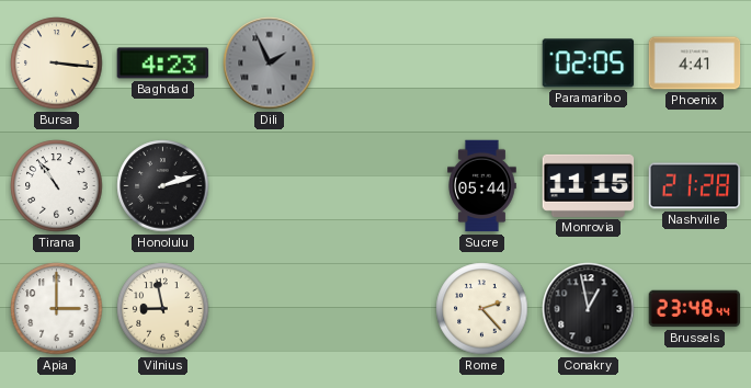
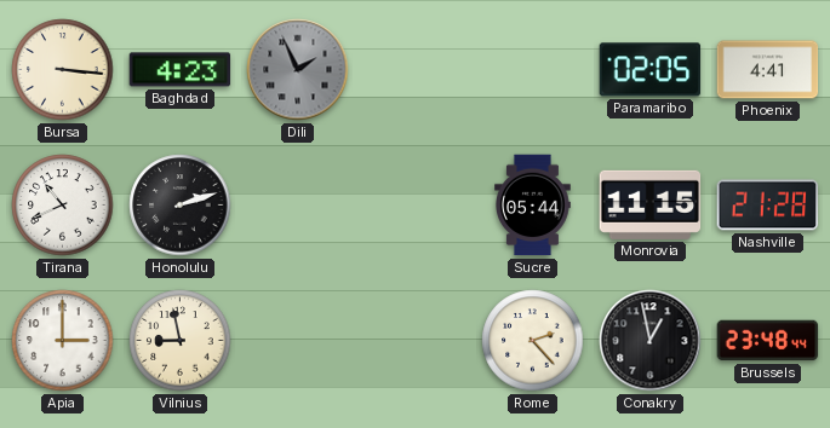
Tirana: 10:54 -> 10:41
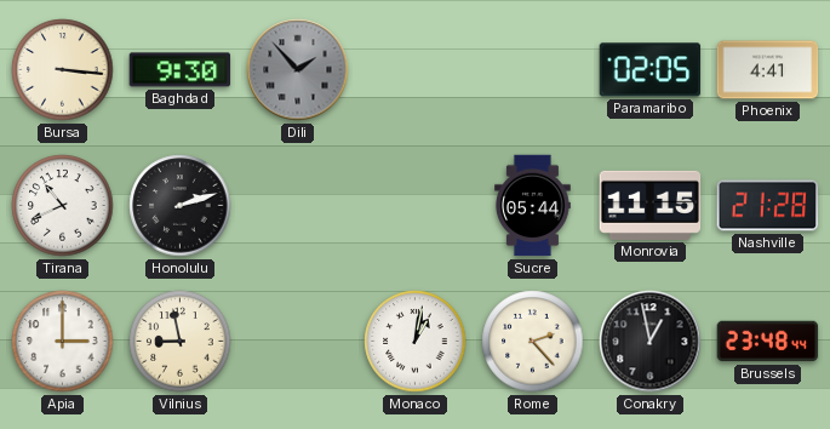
Baghdad: 4:23 -> 9:30
Dili: 1:56 -> 1:53
Monaco: none -> 1:02
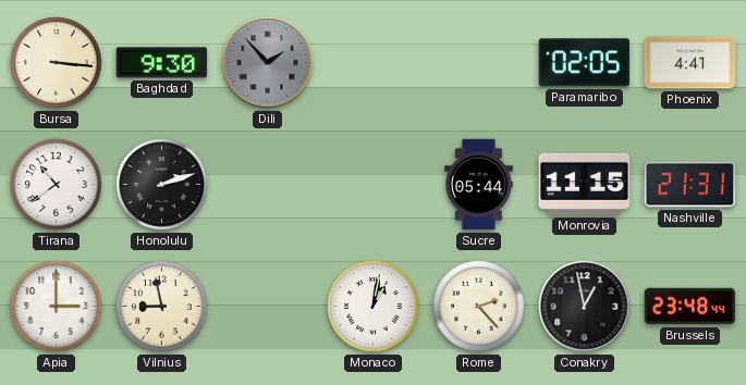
Tirana: 10:41 -> 10:39
Nashville: 21:28 -> 21:31
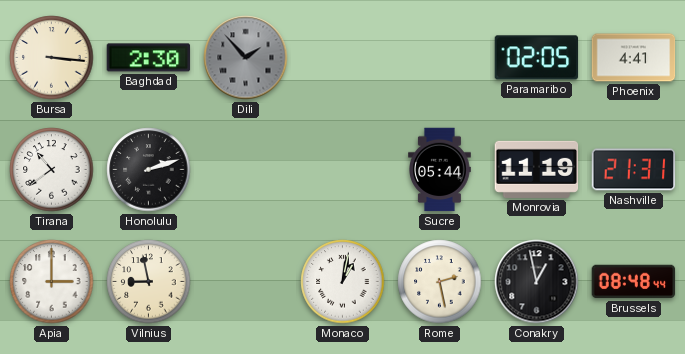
Baghdad: 9:30 -> 2:30
Monrovia: 11:15 -> 11:19
Rome: 2:23 -> 2:28
Brussels: 23:48 -> 08:48
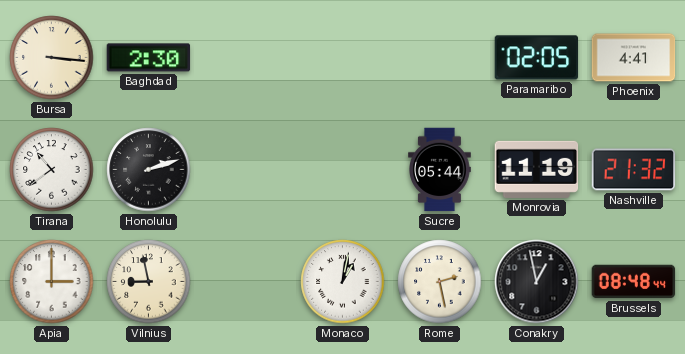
Dili: 1:53 -> none
Nashville: 21:31 -> 21:32
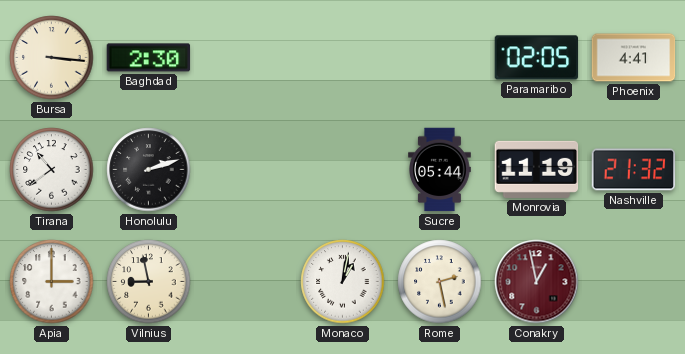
Conakry dial: black -> burgundy
Brussels: 08:48 -> none
